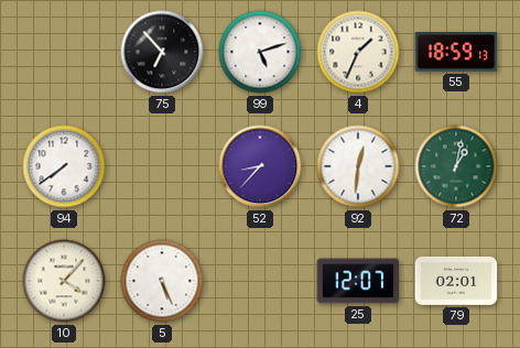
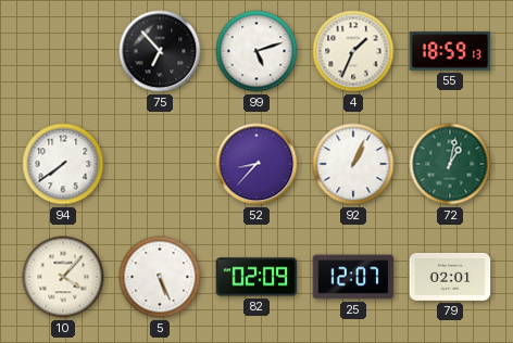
92: 12:31 -> 1:04
82: none -> 02:09
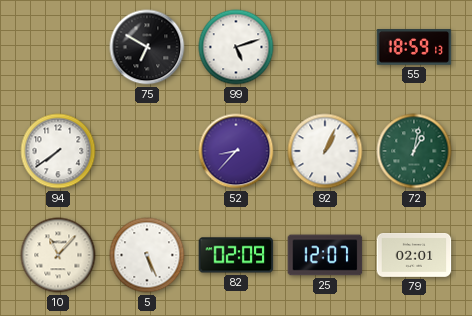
75: 6:53 -> 6:50
4: 1:34 -> none
10: 4:07 -> 11:07
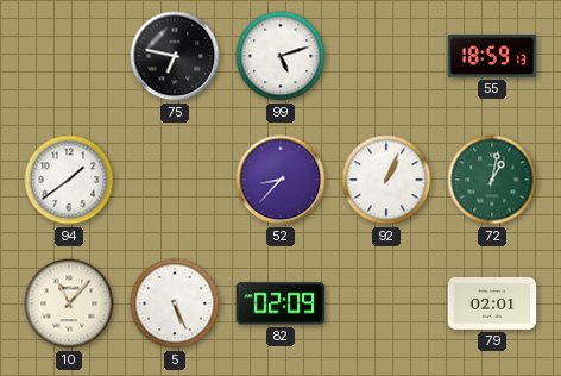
75: 6:50 -> 6:47
94: 7:39 -> 1:39
25: 12:07 -> none
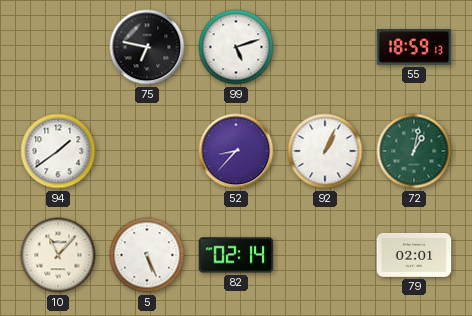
82: 02:09 -> 02:14
